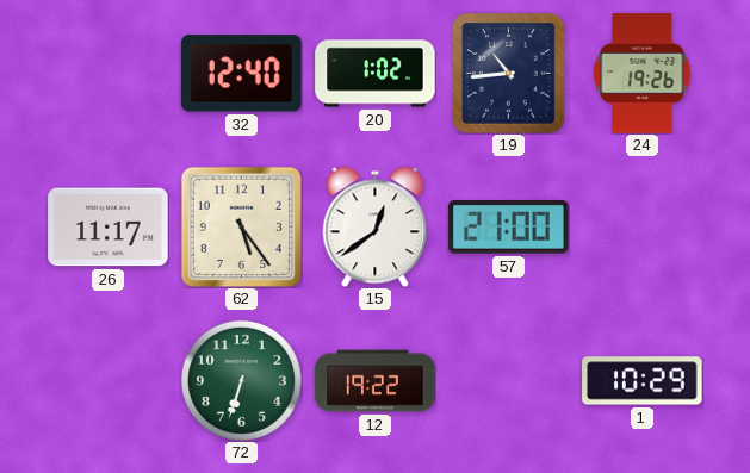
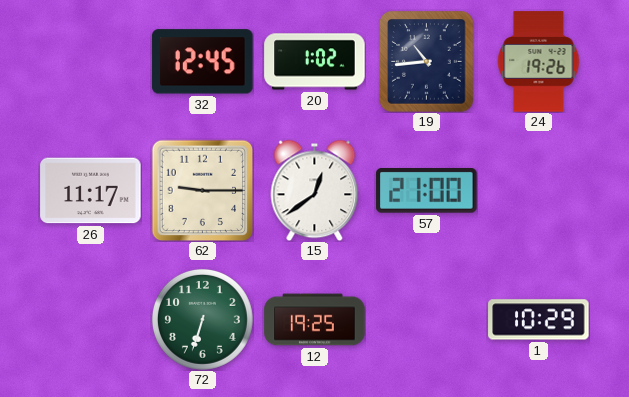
32: 12:40 -> 12:45
62: 5:24 -> 9:15
12: 19:22 -> 19:25
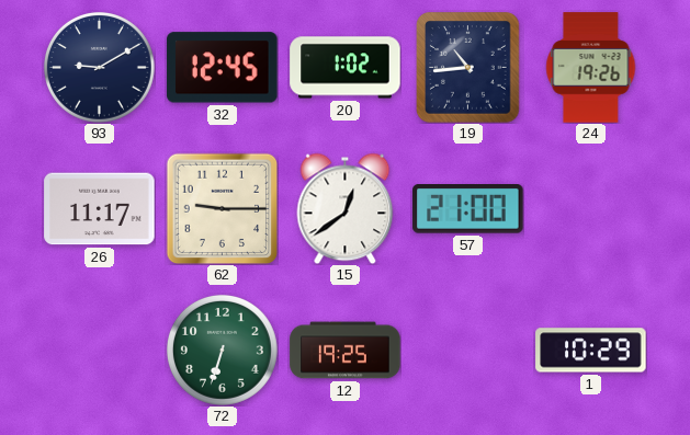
93: none -> 9:10
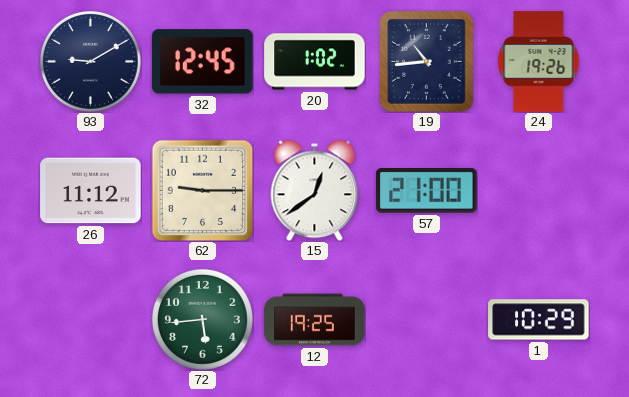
26: 11:17 -> 11:12
72: 6:33 -> 5:44
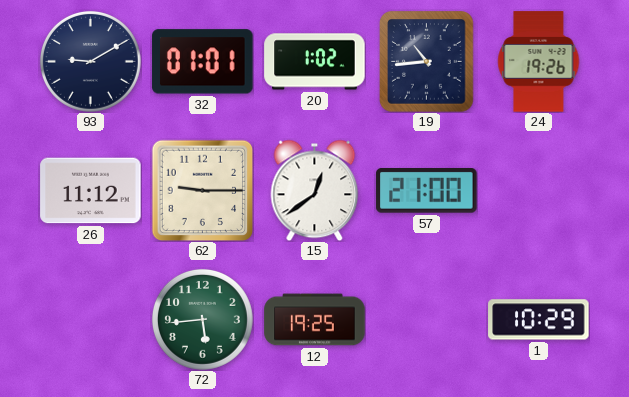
32: 12:45 -> 01:01
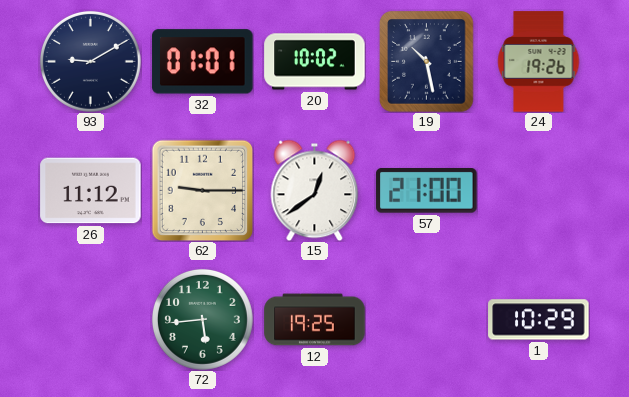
20: 1:02 -> 10:02
19: 10:44 -> 10:28
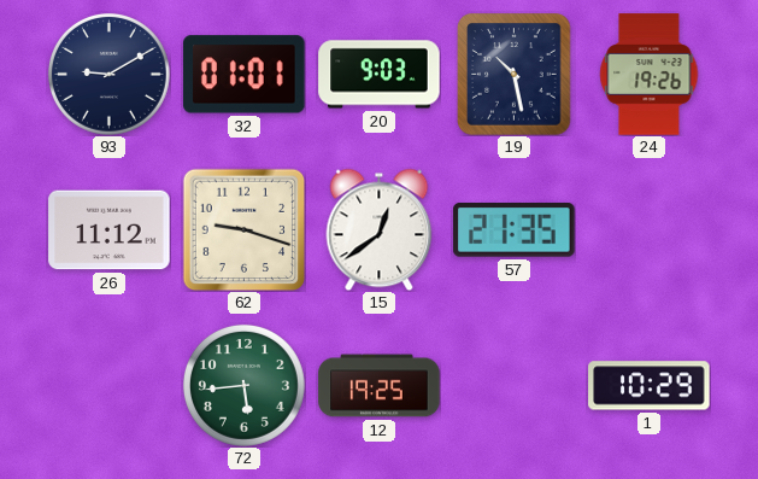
20: 10:02 -> 9:03
62: 9:15 -> 9:18
57: 21:00 -> 21:35
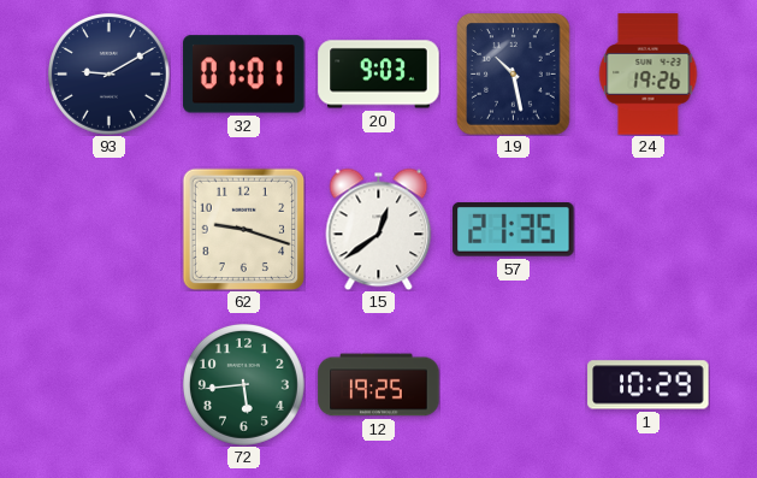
26: 11:12 -> none
